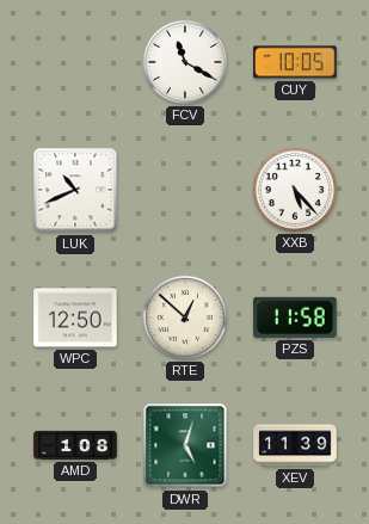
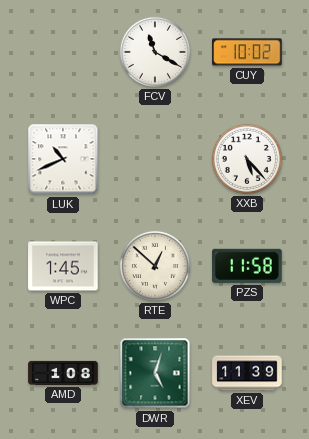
CUY: 10:05 -> 10:02
WPC: 12:50 -> 1:45
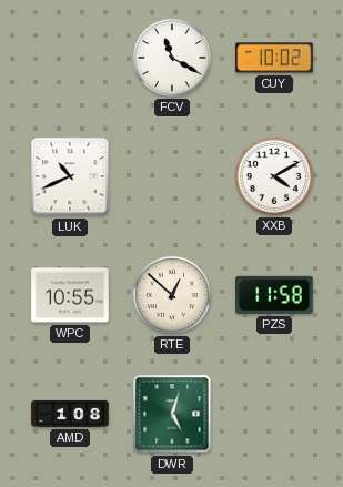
XXB: 5:23 -> 4:10
WPC: 1:45 -> 10:55
XEV: 11:39 -> none
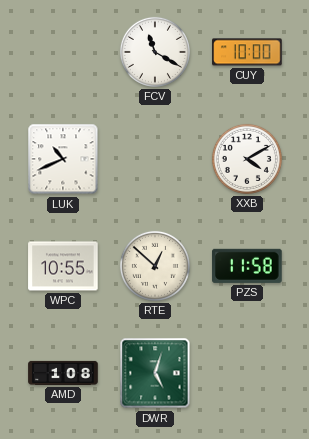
CUY: 10:02 -> 10:00
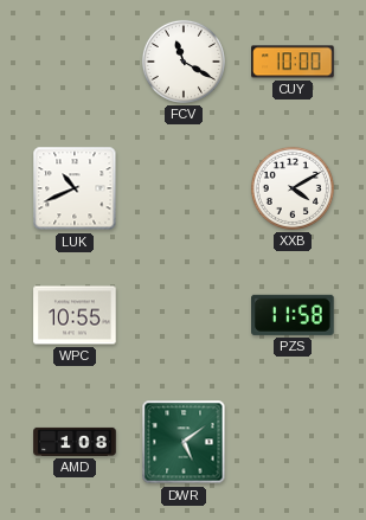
RTE: 12:52 -> none
DWR: 5:03 -> 5:09
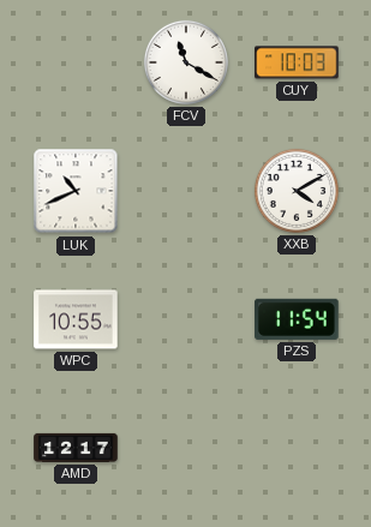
CUY: 10:00 -> 10:03
PZS: 11:58 -> 11:54
AMD: 1:08 -> 12:17
DWR: 5:09 -> none
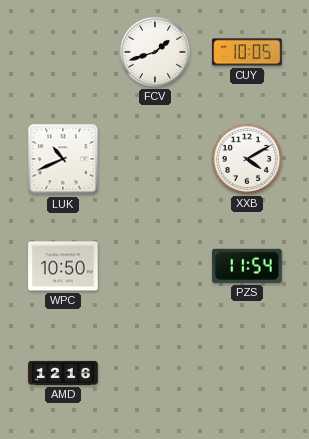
FCV: 11:20 -> 1:42
CUY: 10:03 -> 10:05
WPC: 10:55 -> 10:50
AMD: 12:17 -> 12:16
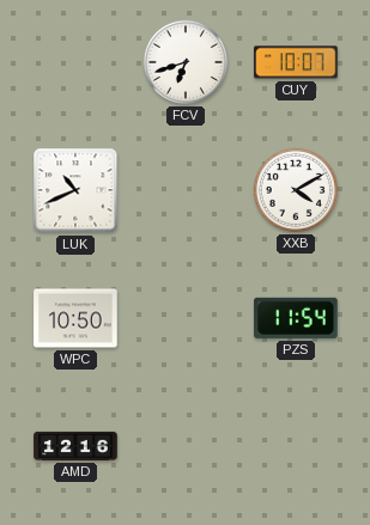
FCV: 1:42 -> 6:42
CUY: 10:05 -> 10:07
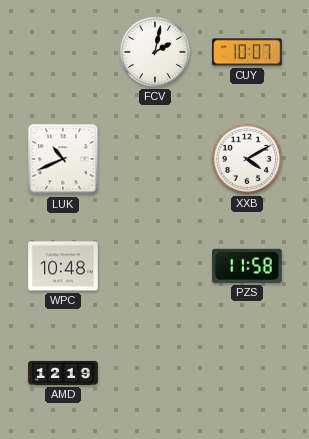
FCV: 6:42 -> 2:02
WPC: 10:50 -> 10:48
PZS: 11:54 -> 11:58
AMD: 12:16 -> 12:19
